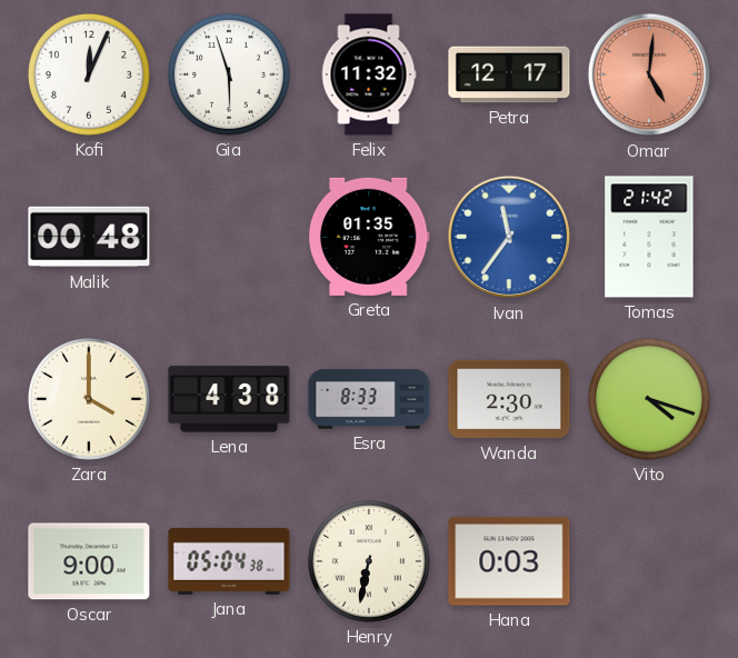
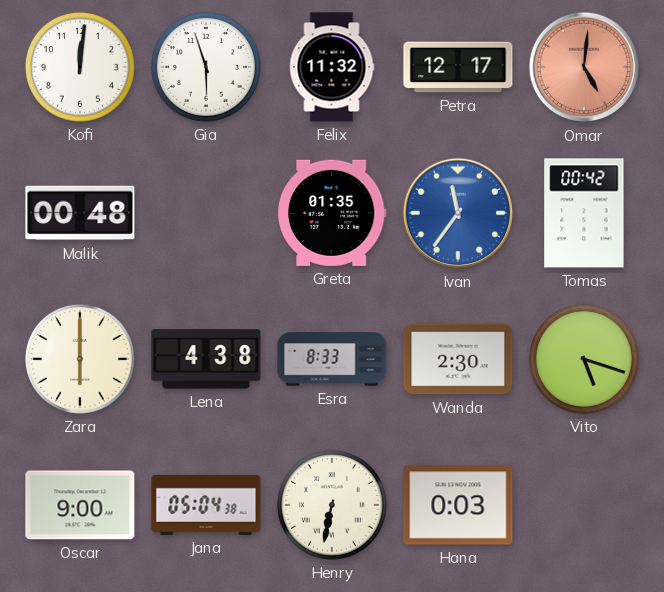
Kofi: 12:04 -> 12:01
Tomas: 21:42 -> 00:42
Zara: 4:00 -> 6:00
Vito: 4:18 -> 5:18
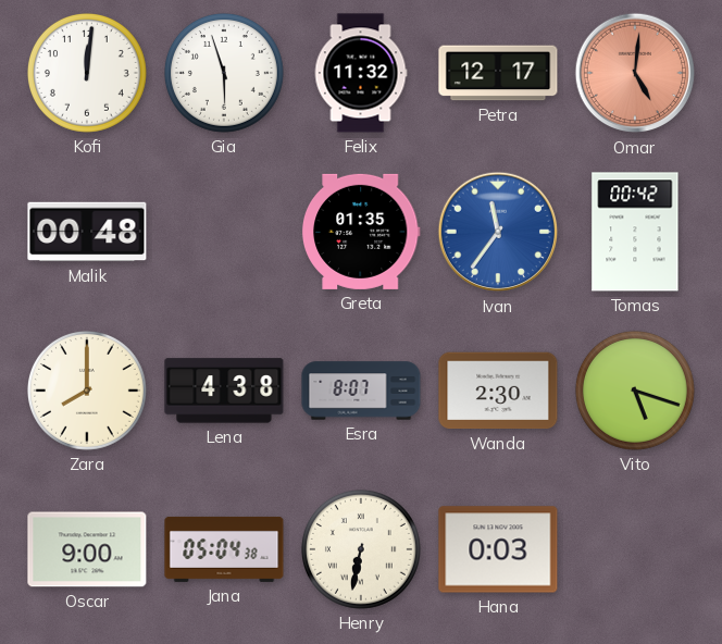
Zara: 6:00 -> 8:00
Esra: 8:33 -> 8:07
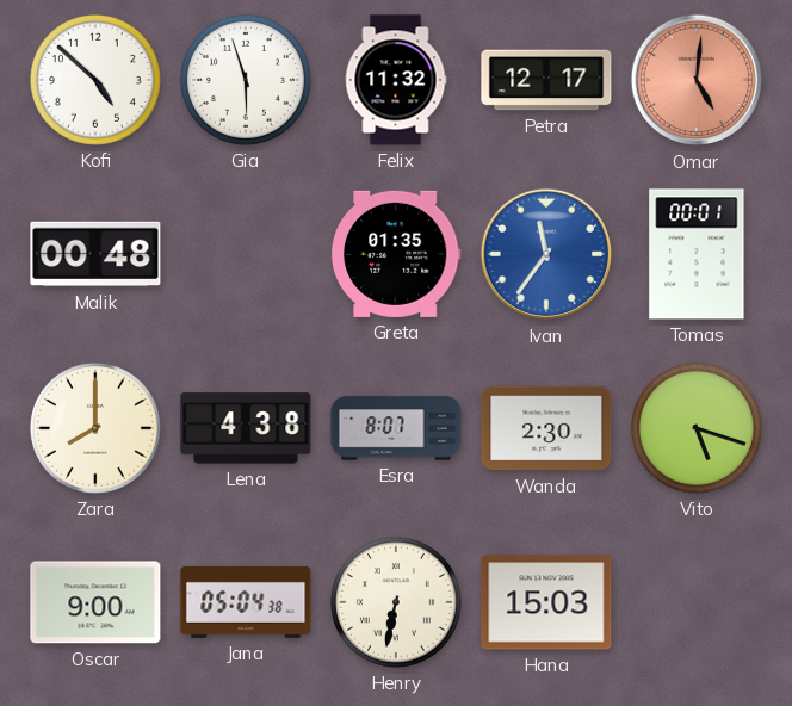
Kofi: 12:01 -> 4:52
Tomas: 00:42 -> 00:01
Hana: 0:03 -> 15:03
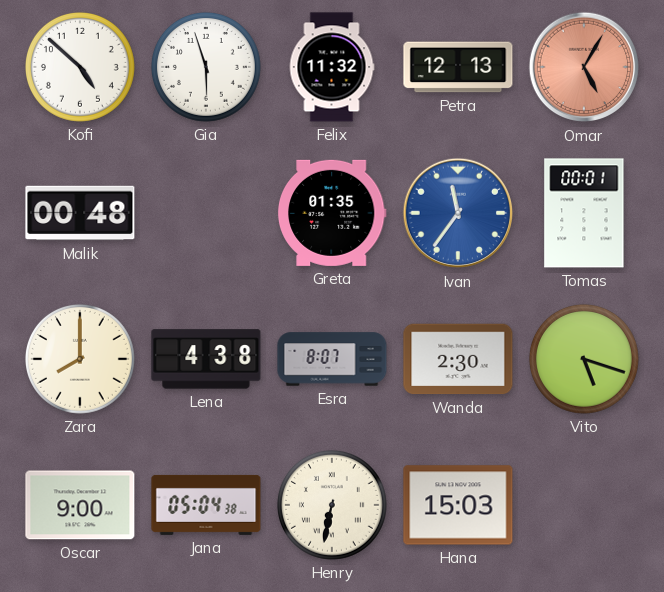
Petra: 12:17 -> 12:13
Omar: 5:01 -> 5:05
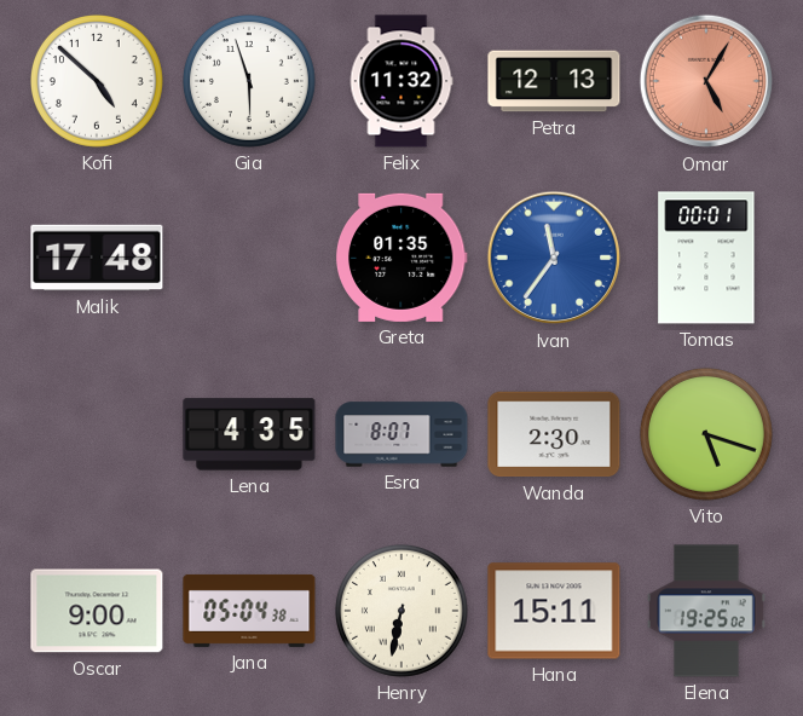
Malik: 00:48 -> 17:48
Zara: 8:00 -> none
Lena: 4:38 -> 4:35
Hana: 15:03 -> 15:11
Elena: none -> 19:25
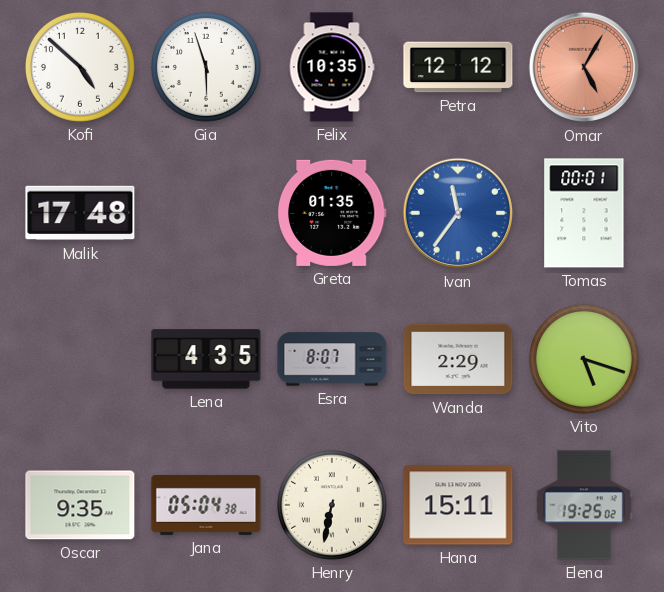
Felix: 11:32 -> 10:35
Petra: 12:13 -> 12:12
Wanda: 2:30 -> 2:29
Oscar: 9:00 -> 9:35
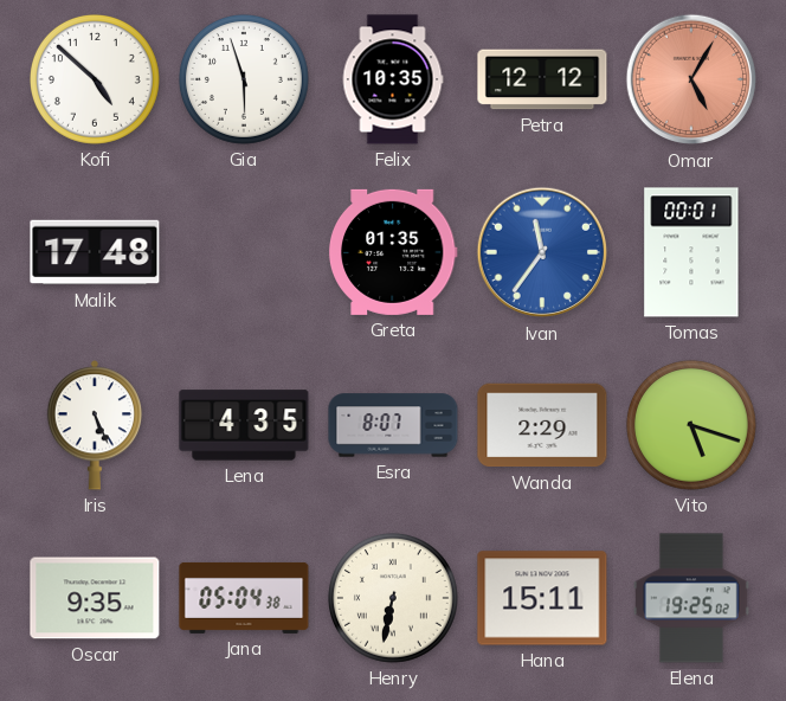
Iris: none -> 5:26
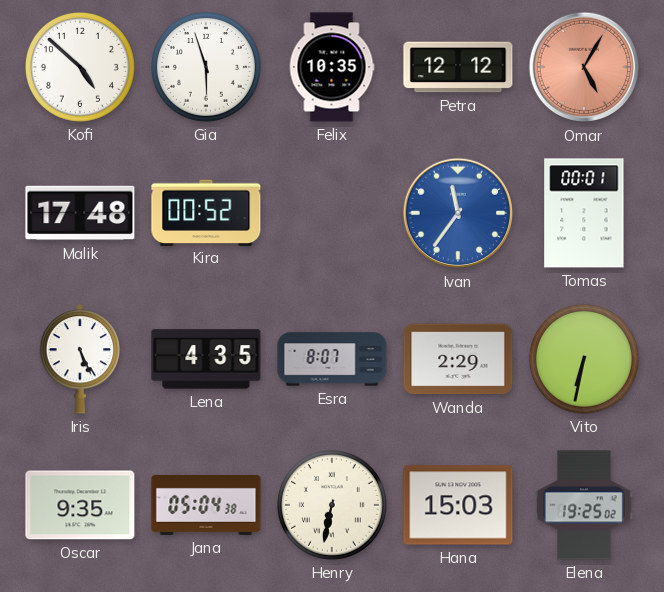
Kira: none -> 00:52
Greta: 01:35 -> none
Vito: 5:18 -> 6:32
Hana: 15:11 -> 15:03
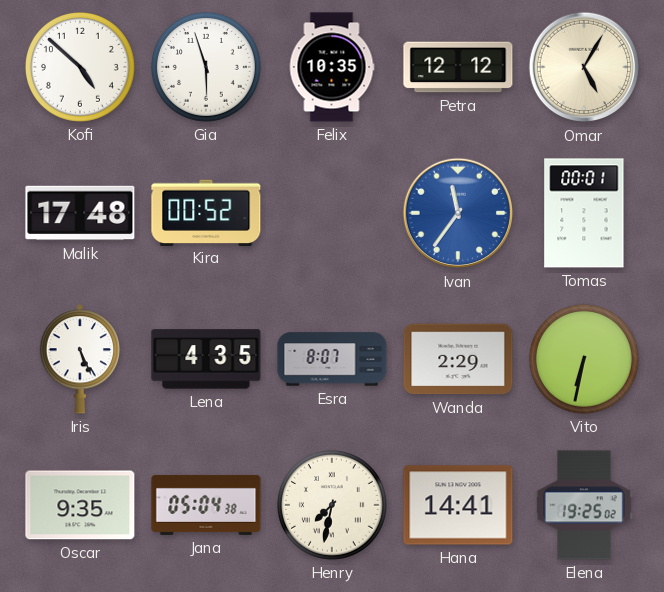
Omar dial: salmon -> cream
Henry: 6:32 -> 7:32
Hana: 15:03 -> 14:41
